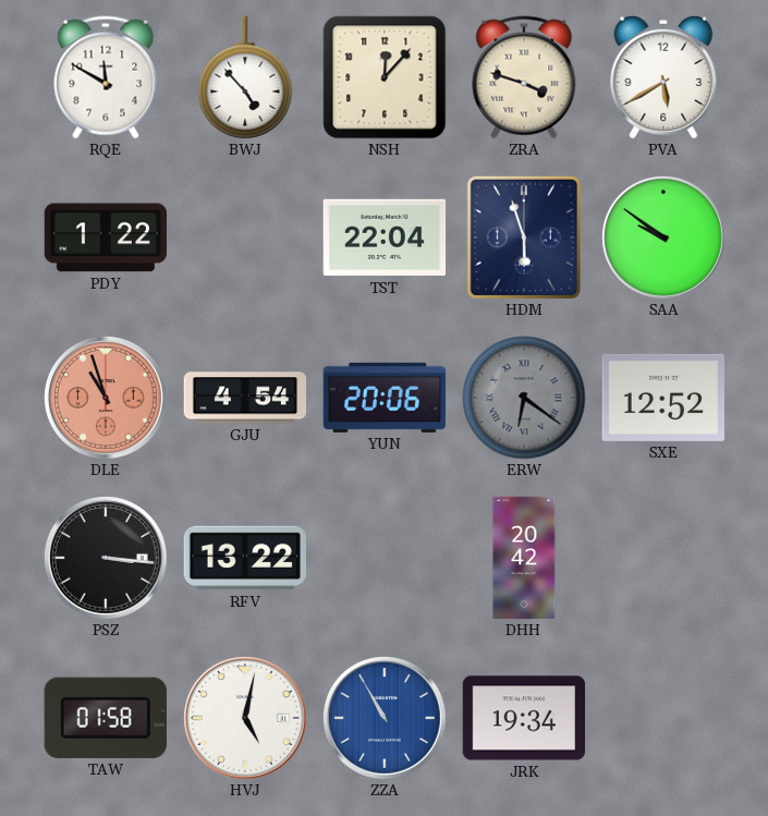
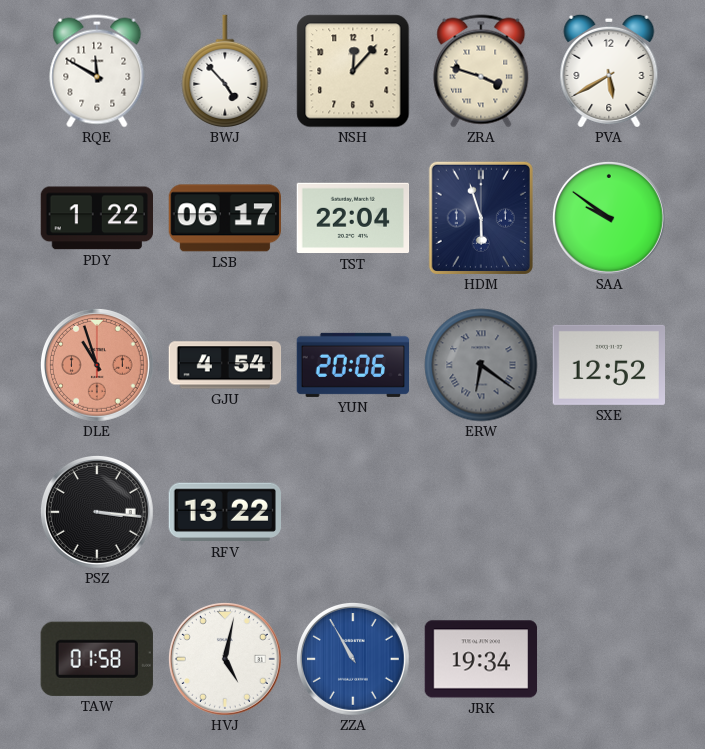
LSB: none -> 06:17
DHH: 20:42 -> none
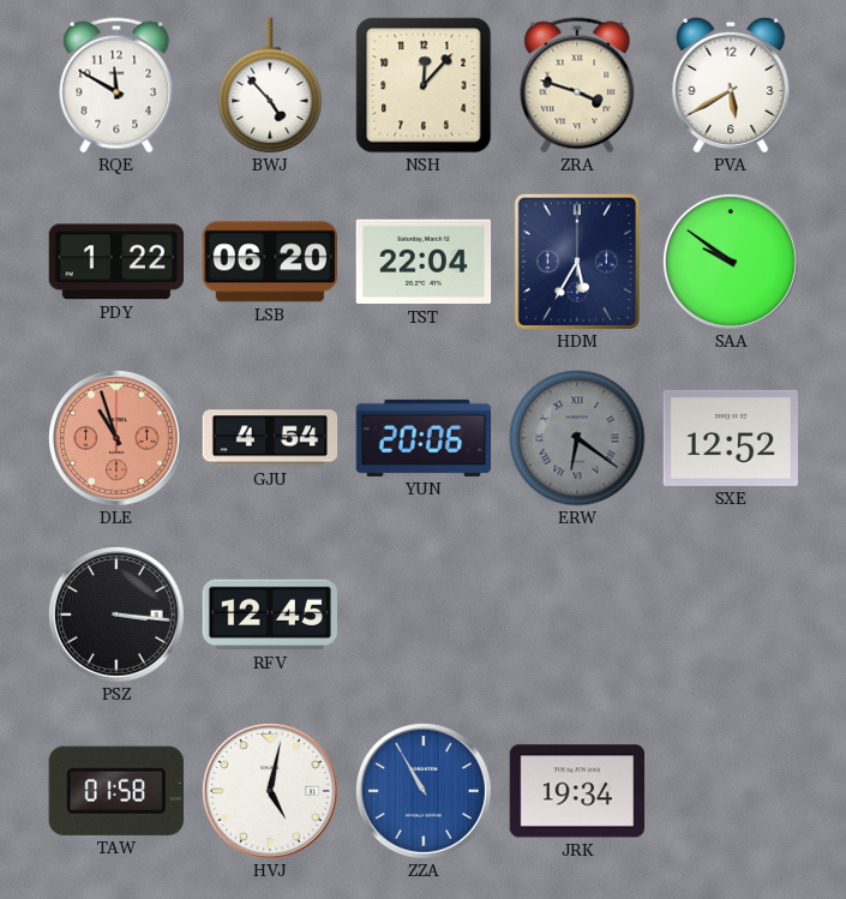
LSB: 06:17 -> 06:20
HDM: 5:57 -> 5:35
RFV: 13:22 -> 12:45
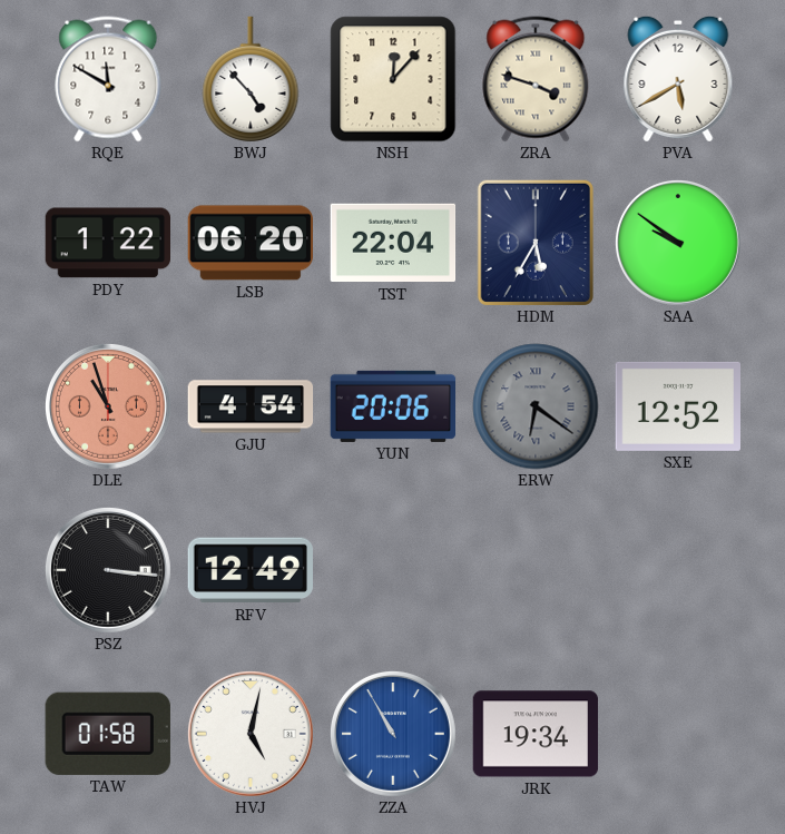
RFV: 12:45 -> 12:49
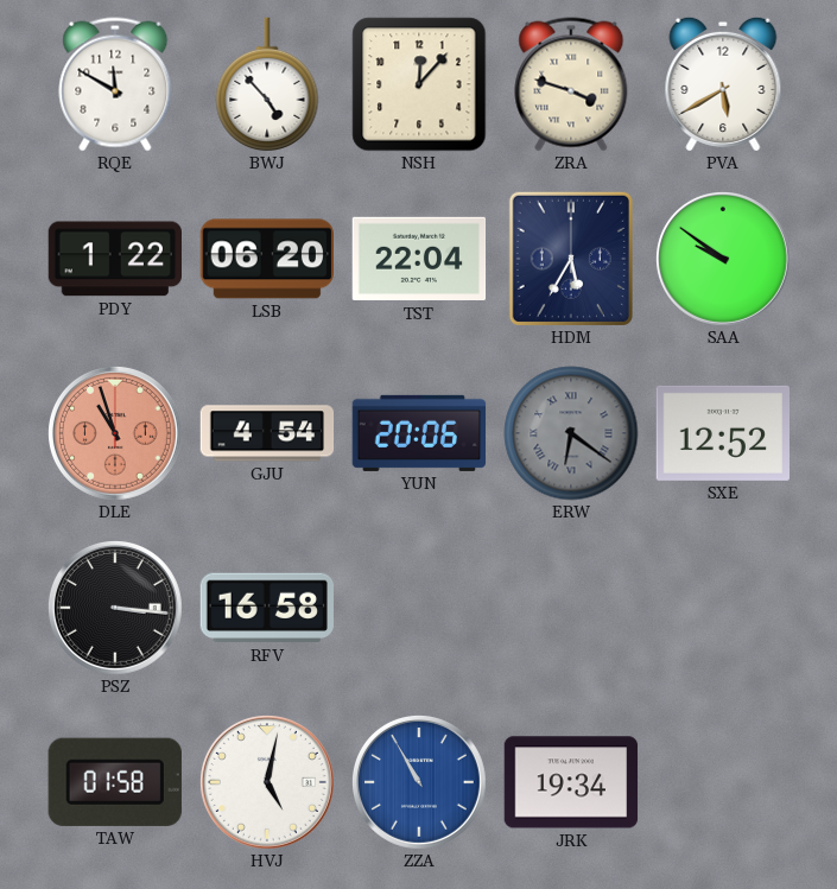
RFV: 12:49 -> 16:58
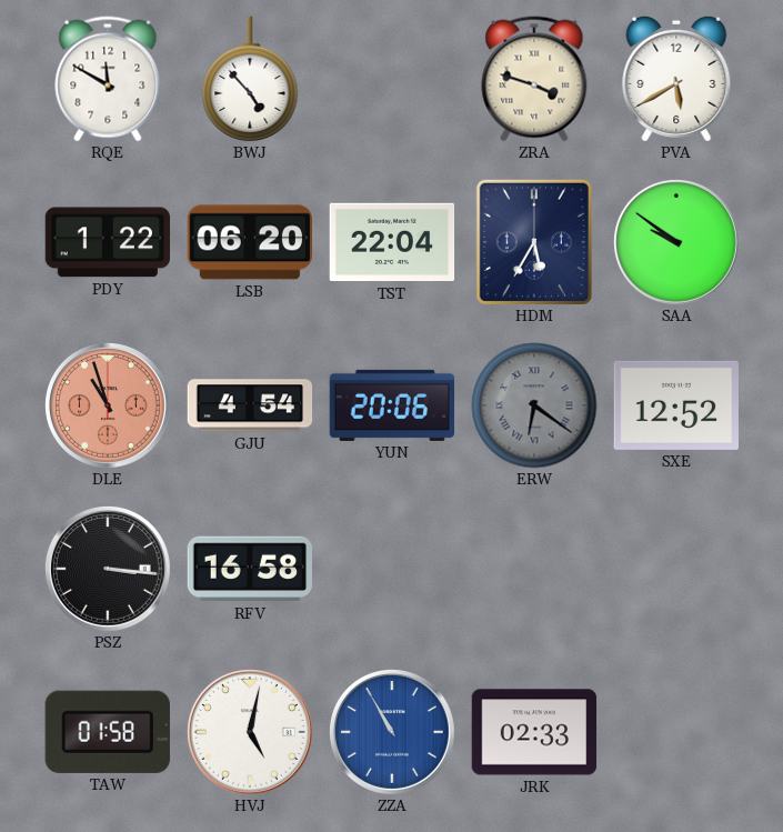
NSH: 12:07 -> none
JRK: 19:34 -> 02:33
